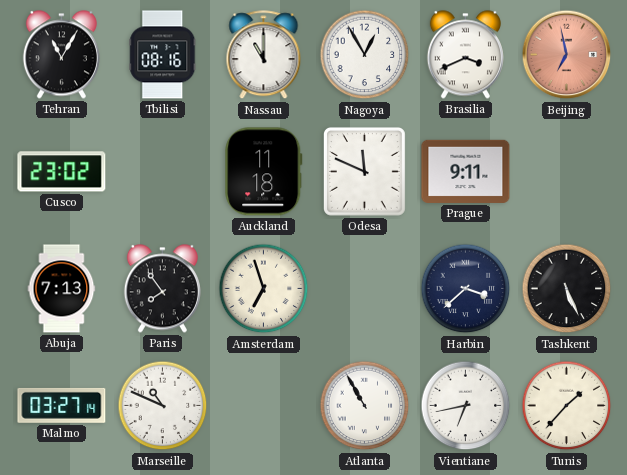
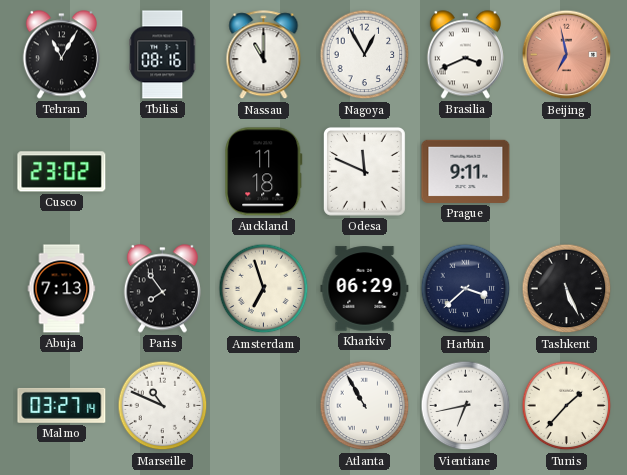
Kharkiv: none -> 06:29
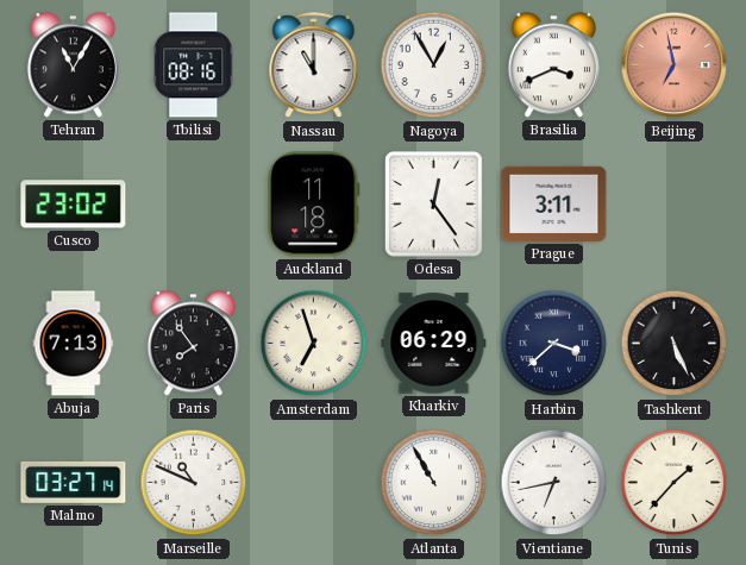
Odesa: 11:49 -> 12:24
Prague: 9:11 -> 3:11
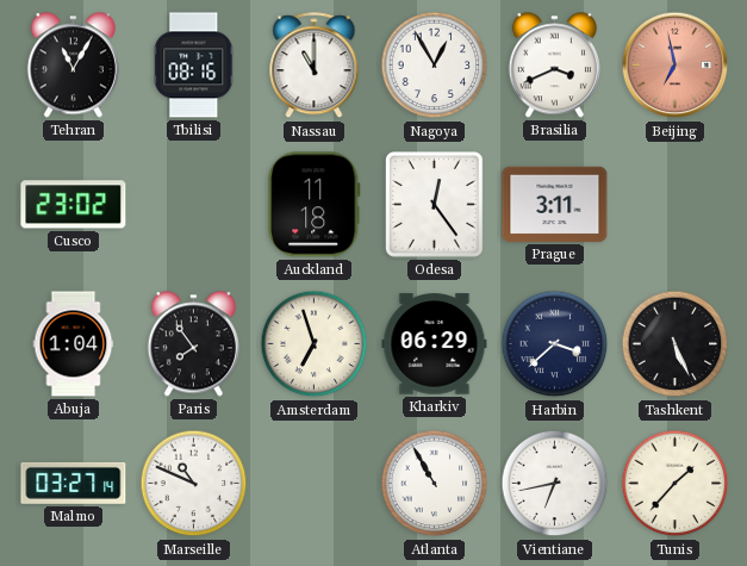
Abuja: 7:13 -> 1:04
